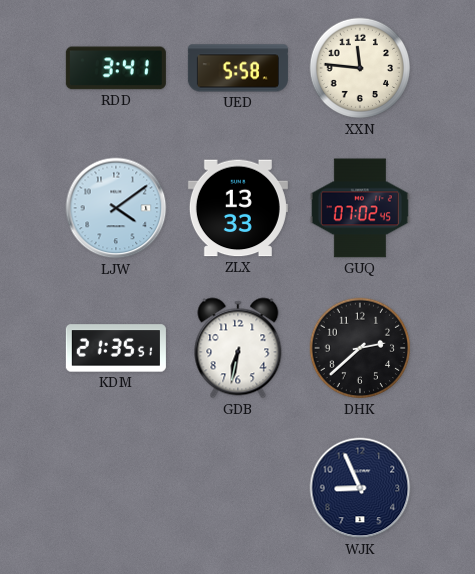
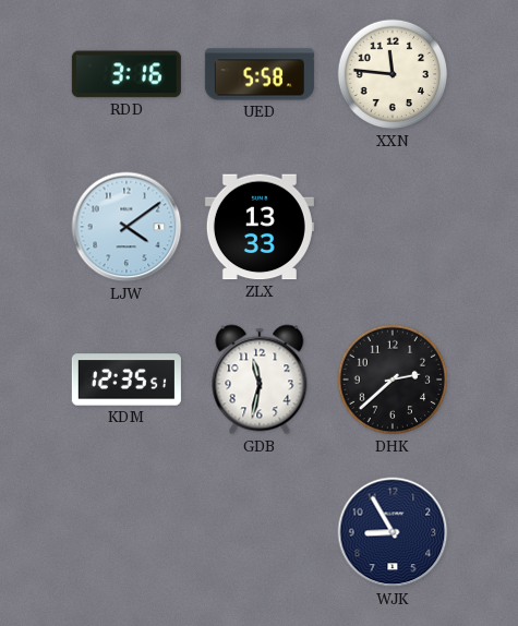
RDD: 3:41 -> 3:16
GUQ: 07:02 -> none
KDM: 21:35 -> 12:35
GDB: 6:32 -> 11:32
WJK: 8:56 -> 8:55
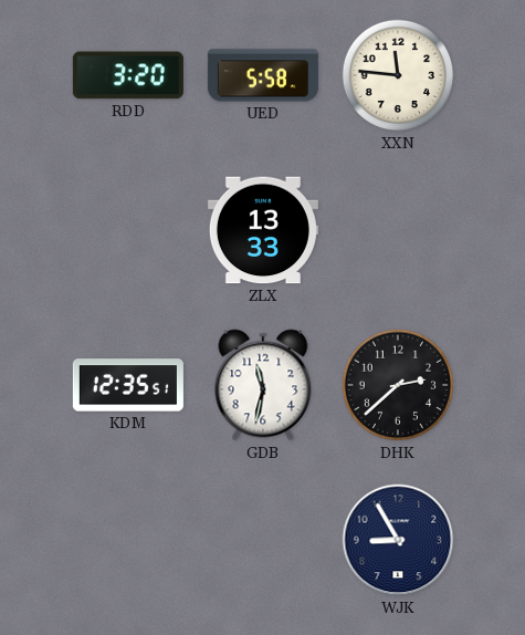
RDD: 3:16 -> 3:20
LJW: 4:09 -> none
